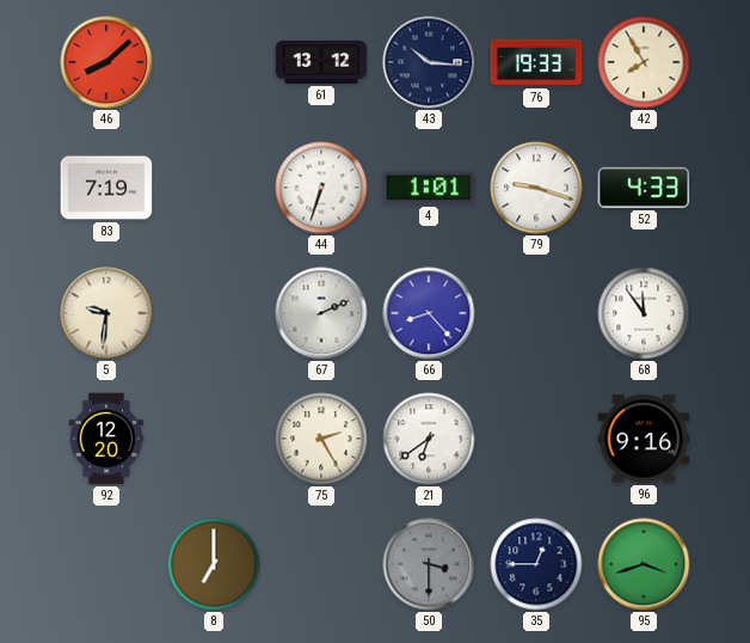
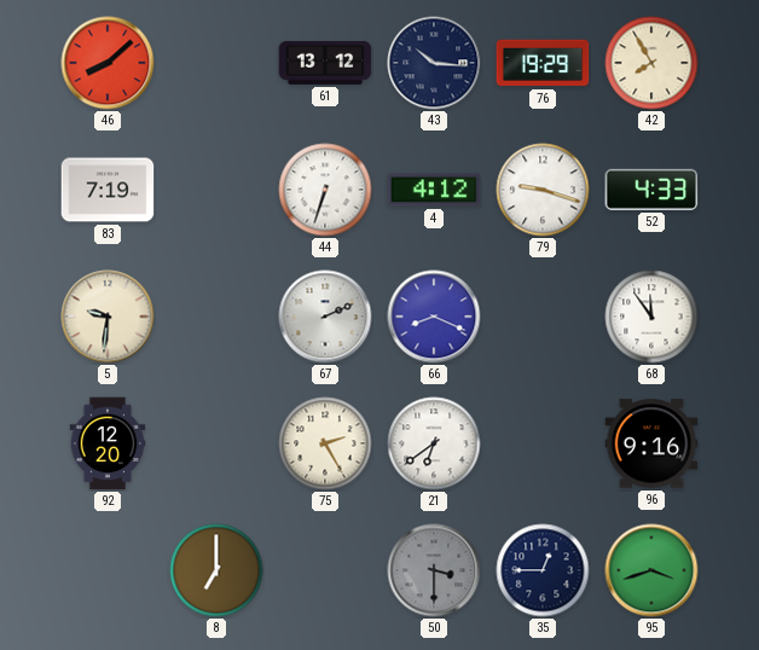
76: 19:33 -> 19:29
4: 1:01 -> 4:12
66: 8:23 -> 8:19
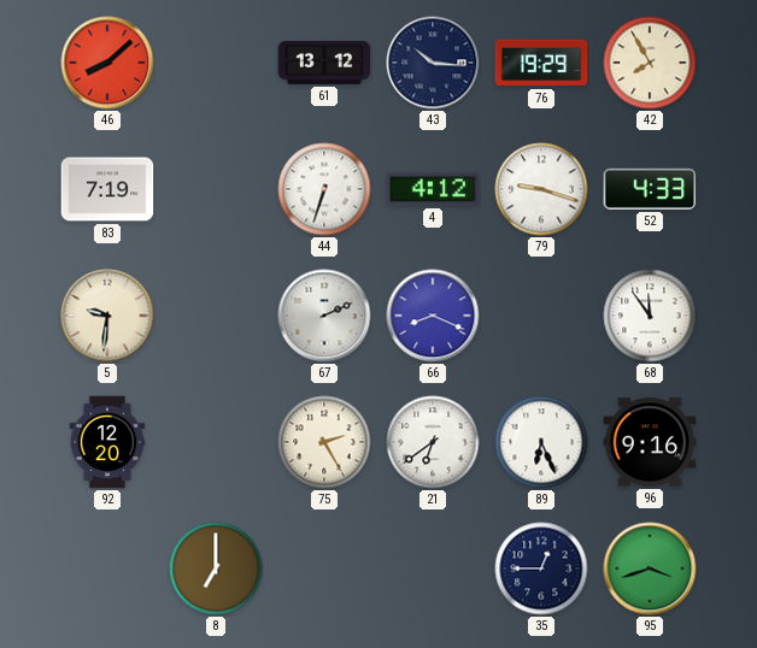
89: none -> 6:26
50: 3:30 -> none
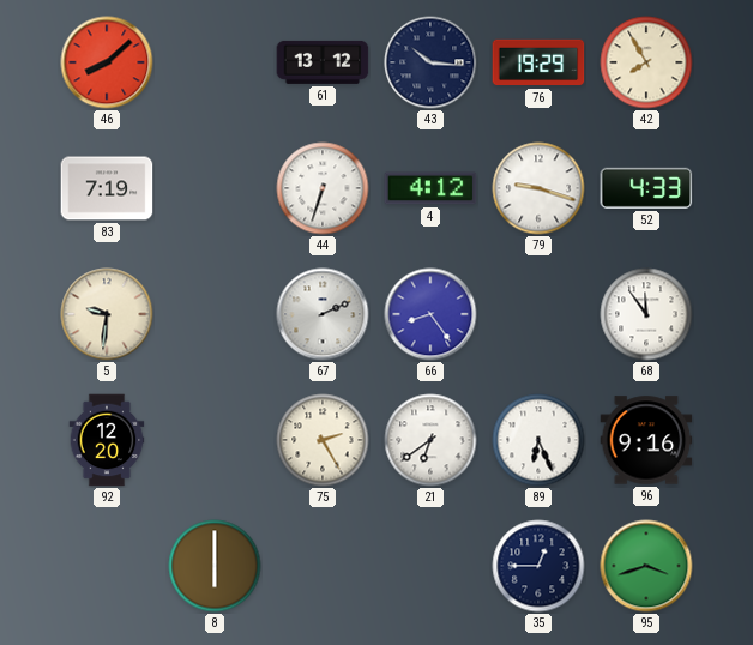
66: 8:19 -> 8:24
8: 7:00 -> 6:00
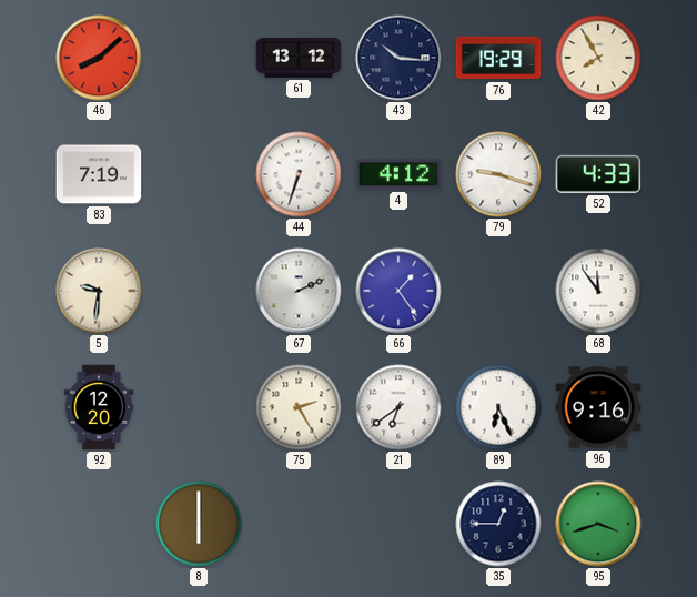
66: 8:24 -> 1:24
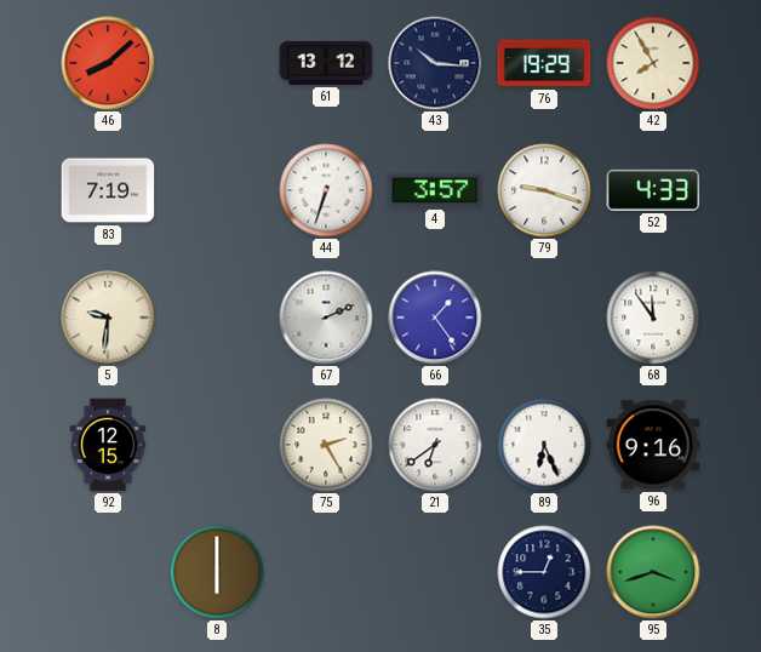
4: 4:12 -> 3:57
92: 12:20 -> 12:15
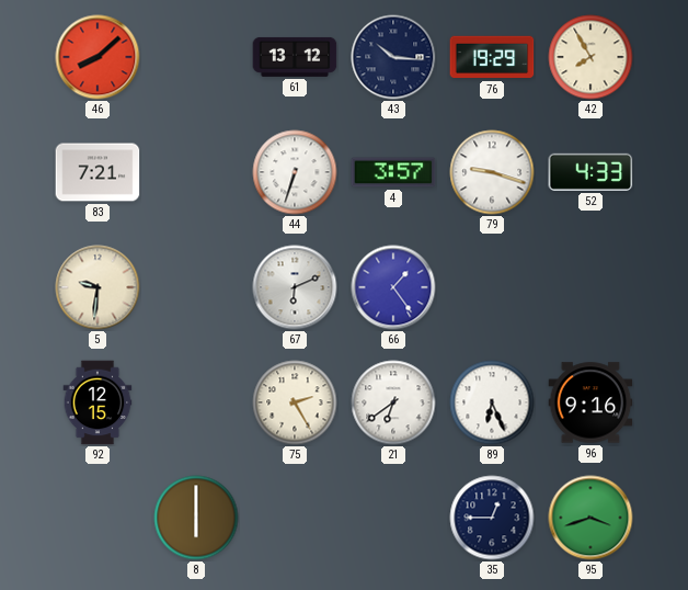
83: 7:19 -> 7:21
67: 2:11 -> 6:11
68: 11:54 -> none
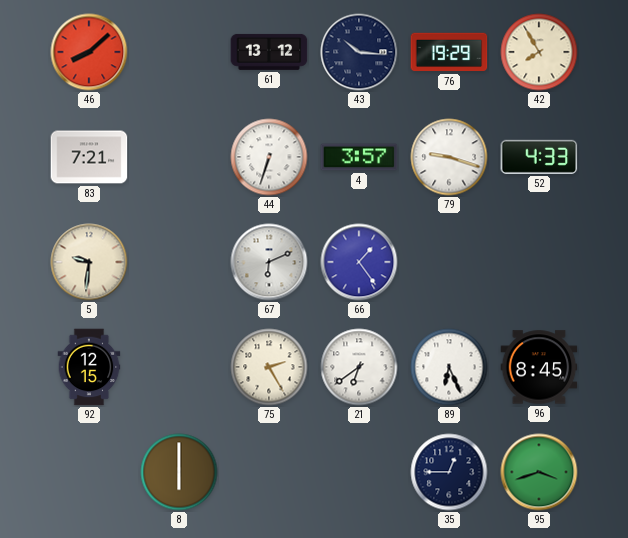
96: 9:16 -> 8:45
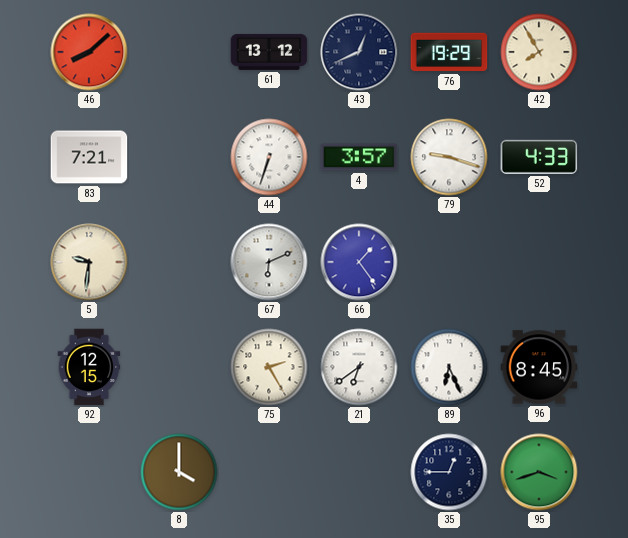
43: 10:16 -> 12:41
8: 6:00 -> 4:00
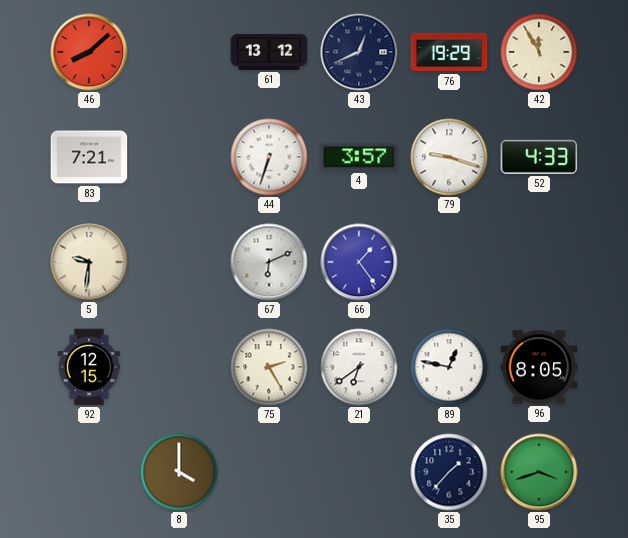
42: 7:55 -> 11:55
89: 6:26 -> 12:47
96: 8:45 -> 8:05
35: 12:45 -> 1:37
